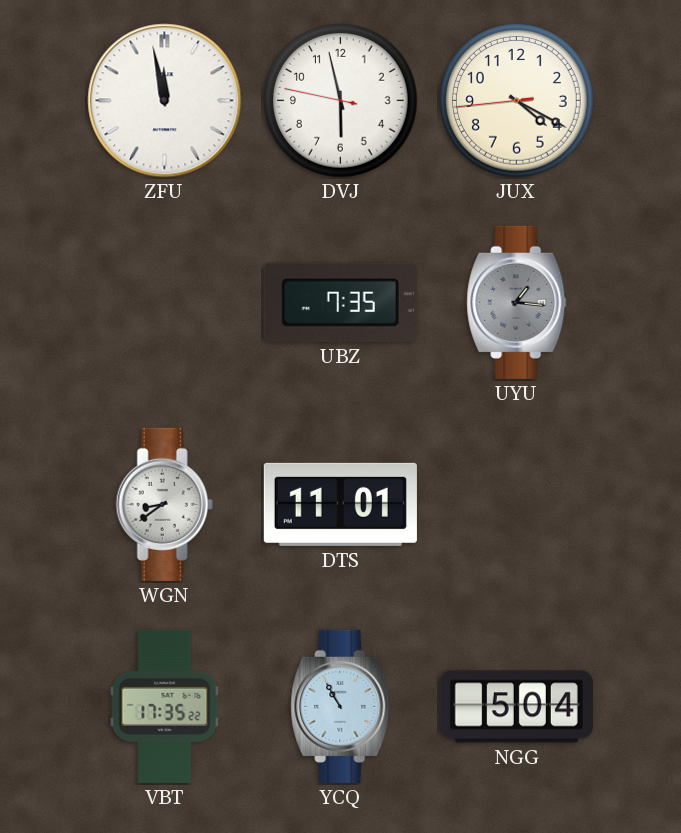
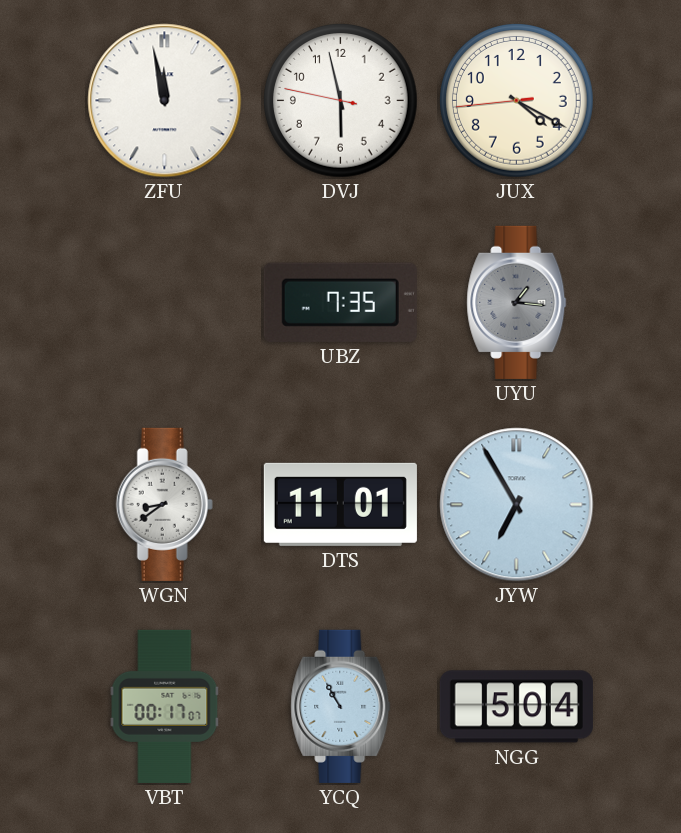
JYW: none -> 6:55
VBT: 17:35 -> 00:17
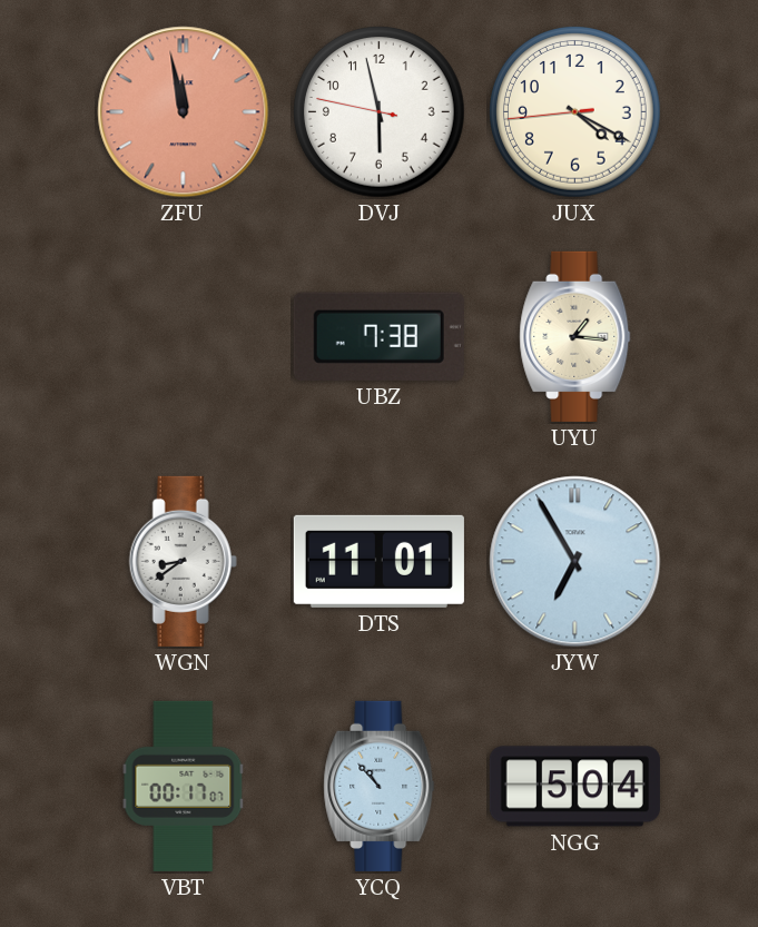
ZFU dial: white -> salmon
UBZ: 7:35 -> 7:38
UYU dial: grey -> cream
YCQ: 10:55 -> 10:53
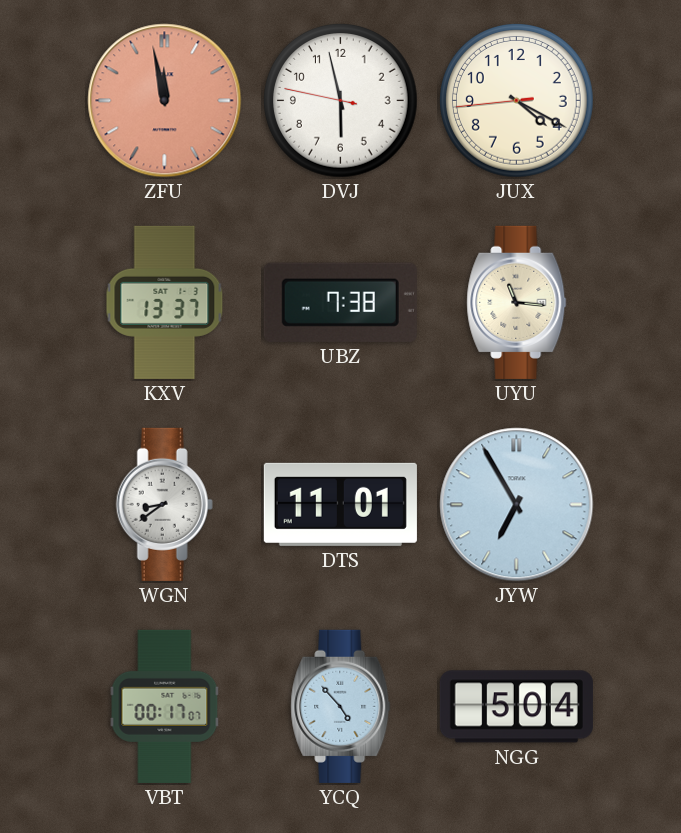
KXV: none -> 13:37
UYU: 1:16 -> 11:16
YCQ: 10:53 -> 4:53
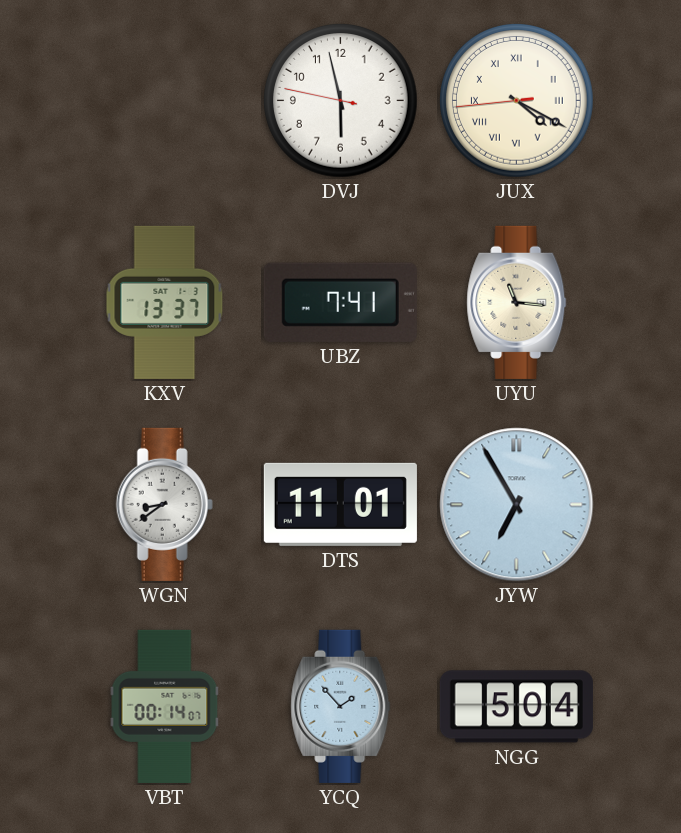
ZFU: 11:58 -> none
JUX numerals: Arabic -> Roman
UBZ: 7:38 -> 7:41
VBT: 00:17 -> 00:14
YCQ: 4:53 -> 1:53
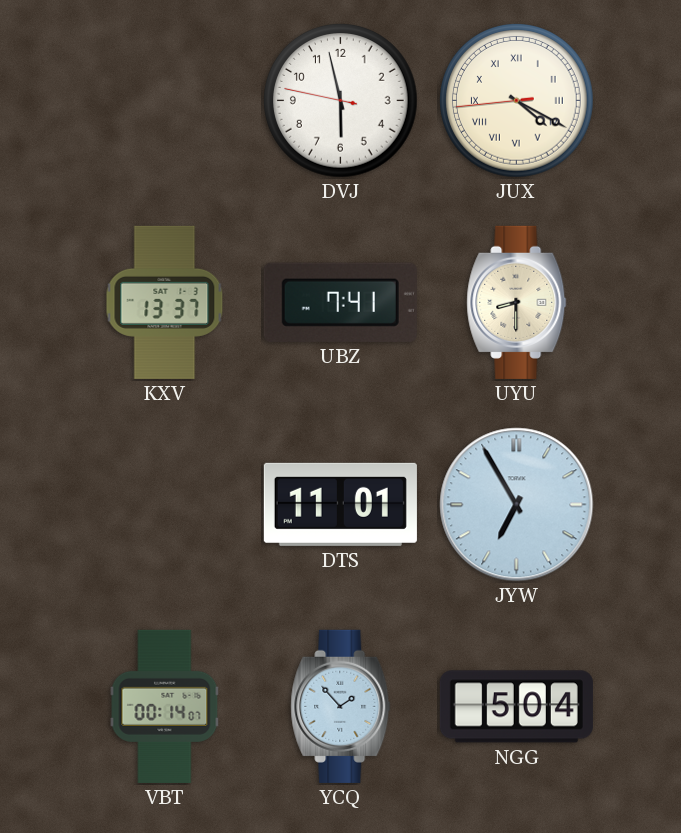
UYU: 11:16 -> 8:30
WGN: 8:39 -> none
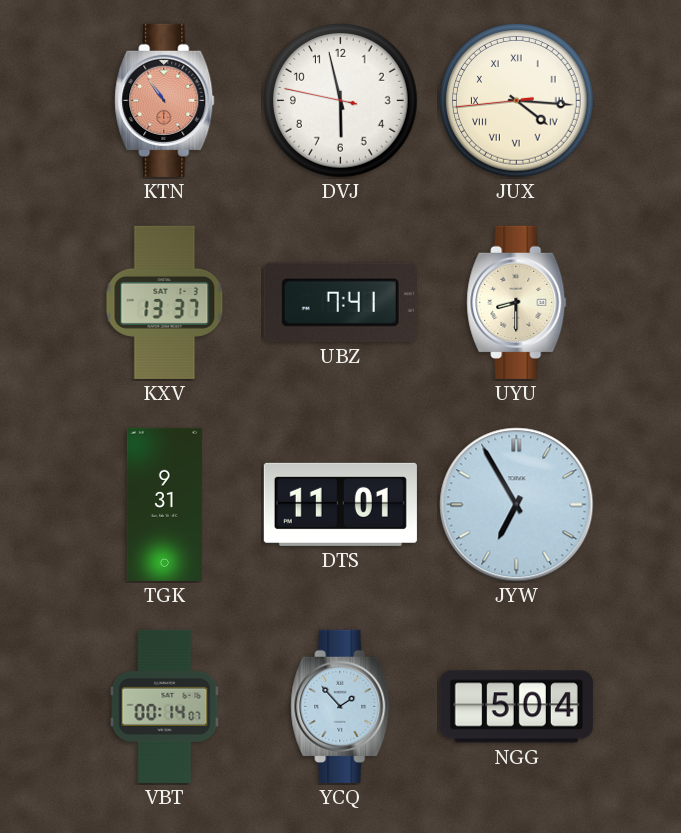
KTN: none -> 10:54
JUX: 4:19 -> 4:15
TGK: none -> 9:31
